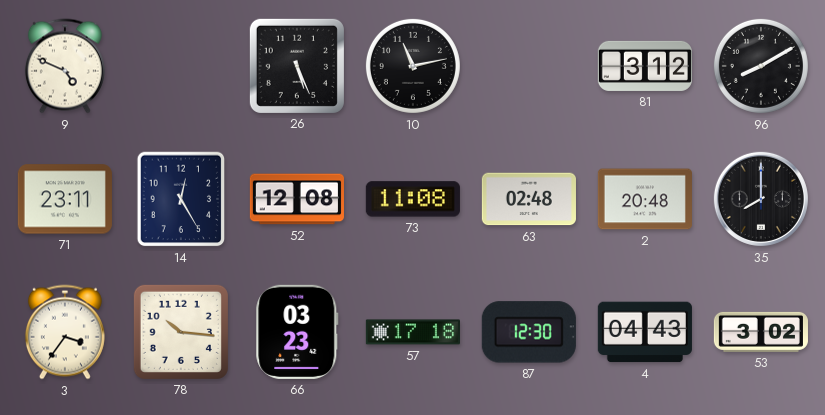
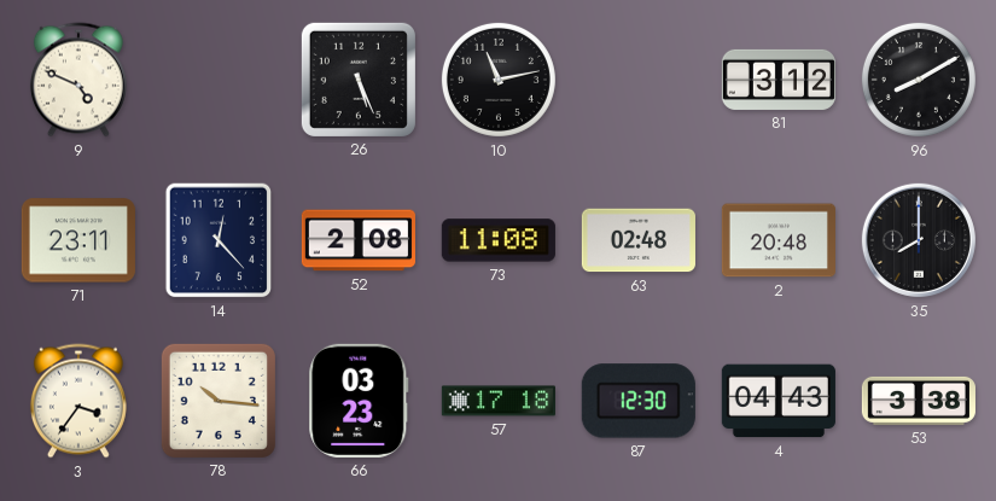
14: 12:25 -> 12:23
52: 12:08 -> 2:08
53: 3:02 -> 3:38
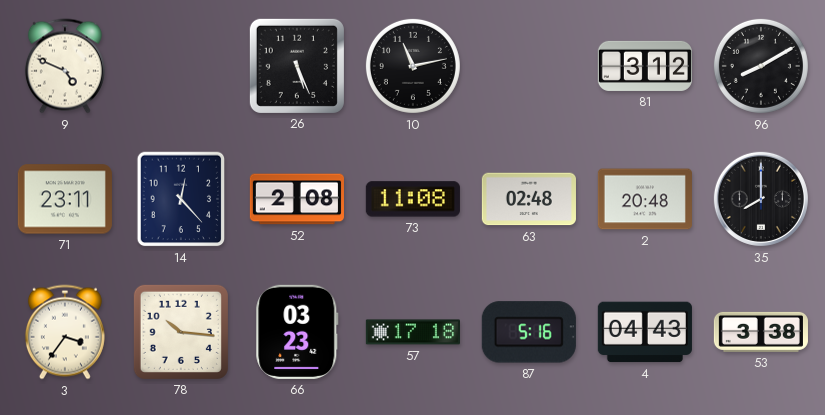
87: 12:30 -> 5:16
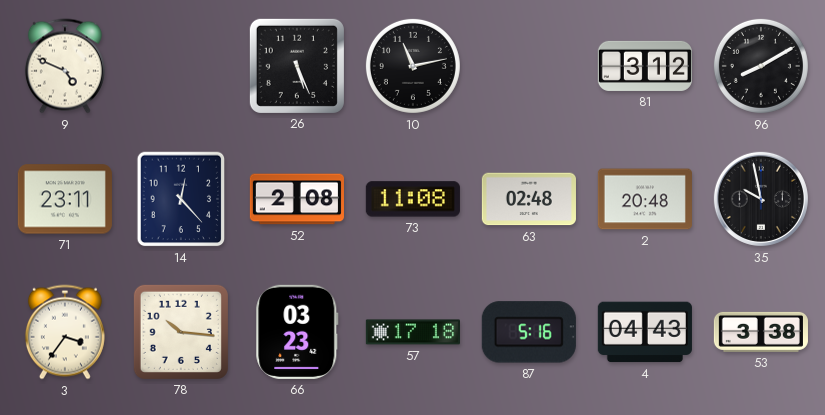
35: 8:00 -> 9:58
